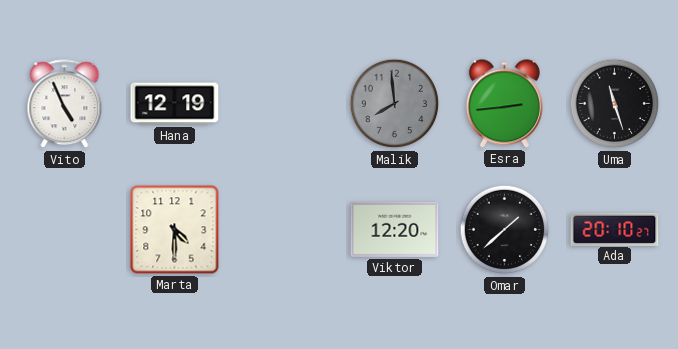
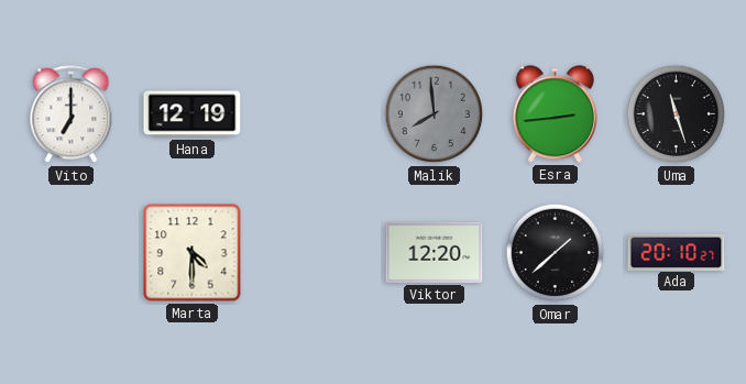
Vito: 4:56 -> 7:00
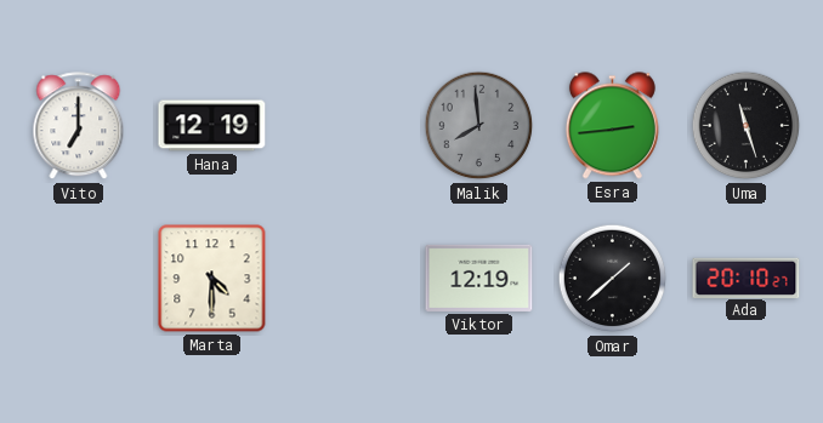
Viktor: 12:20 -> 12:19
